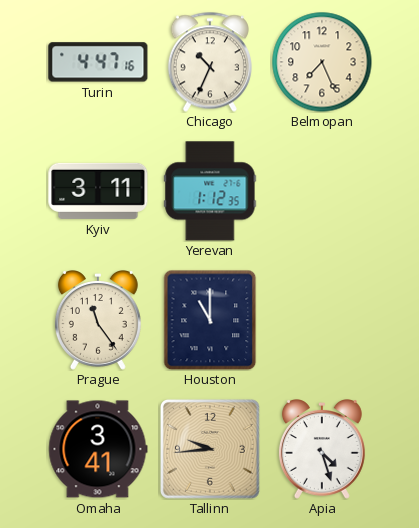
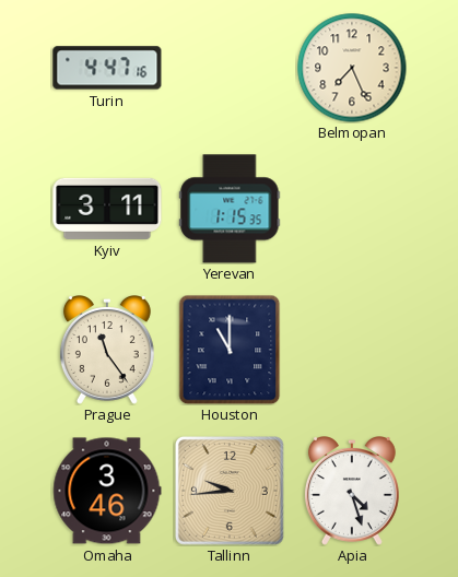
Chicago: 10:34 -> none
Yerevan: 1:12 -> 1:15
Omaha: 3:41 -> 3:46
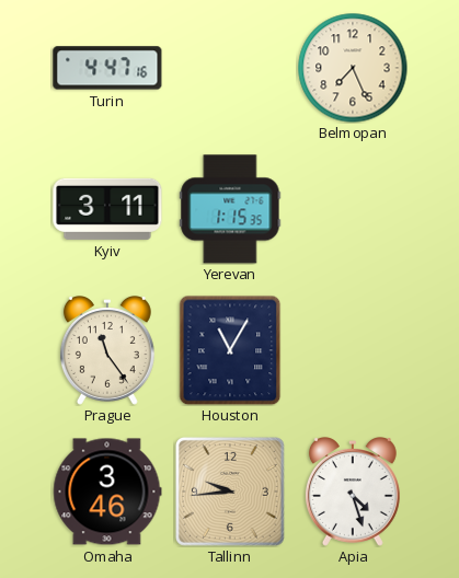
Houston: 11:00 -> 11:05
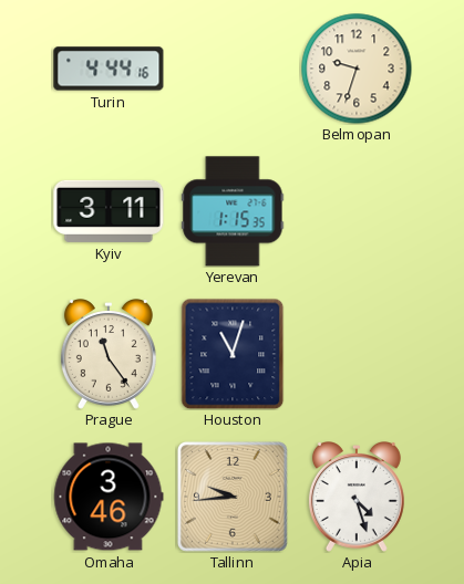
Turin: 4:47 -> 4:44
Belmopan: 7:26 -> 9:33
Houston: 11:05 -> 11:03
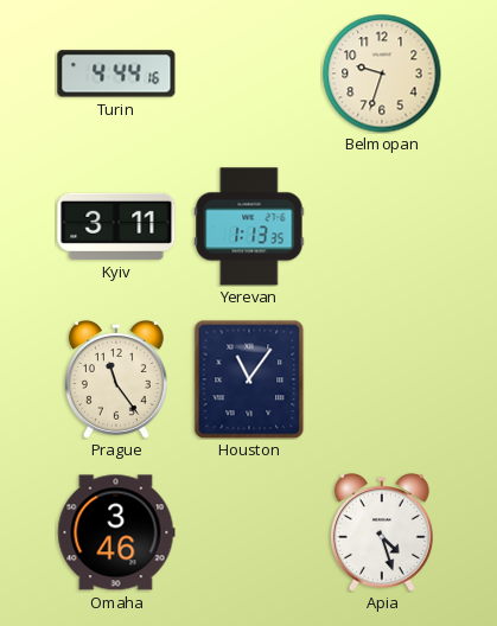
Yerevan: 1:15 -> 1:13
Houston: 11:03 -> 11:06
Tallinn: 9:44 -> none
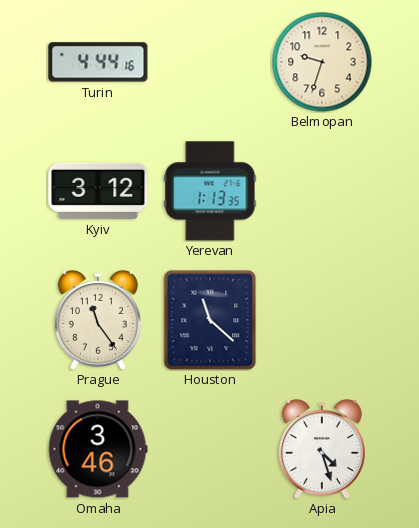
Kyiv: 3:11 -> 3:12
Houston: 11:06 -> 11:22
